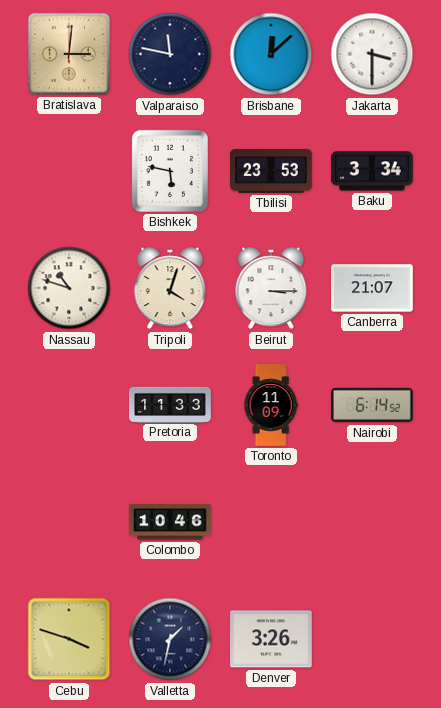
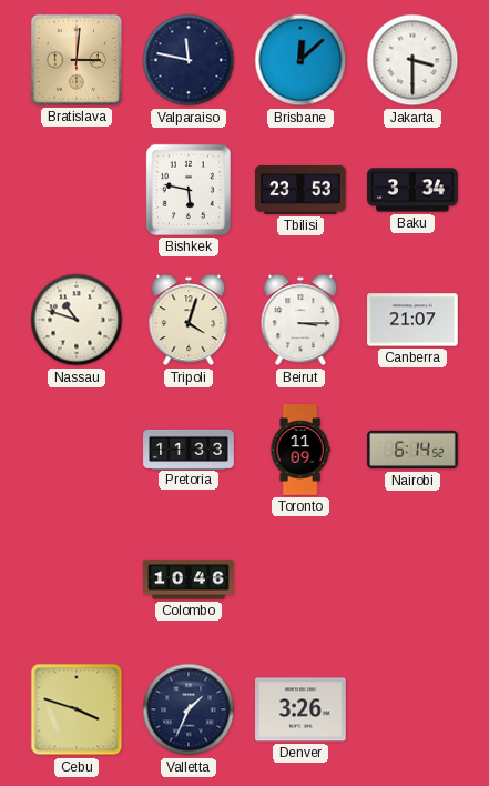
Valletta: 1:32 -> 1:34
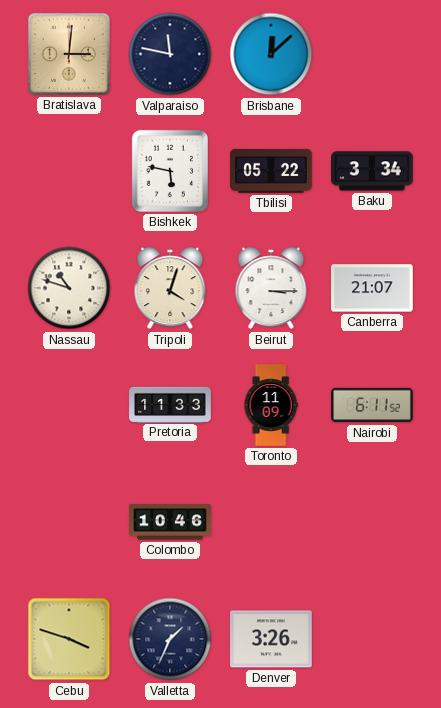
Jakarta: 3:30 -> none
Tbilisi: 23:53 -> 05:22
Nairobi: 6:14 -> 6:11
